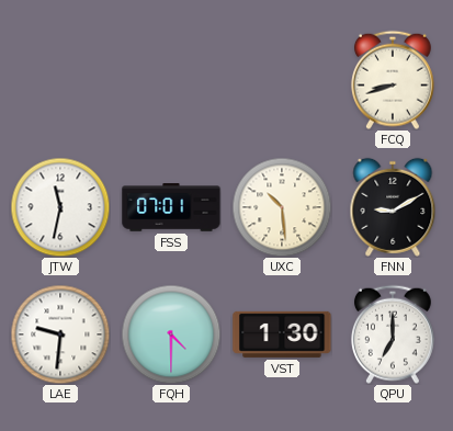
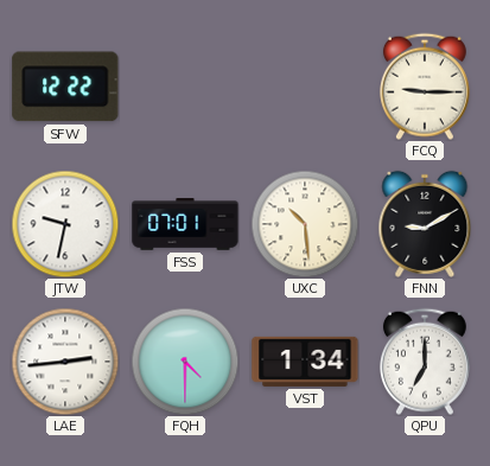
SFW: none -> 12:22
FCQ: 8:42 -> 9:15
JTW: 11:32 -> 9:32
LAE: 9:31 -> 2:44
VST: 1:30 -> 1:34
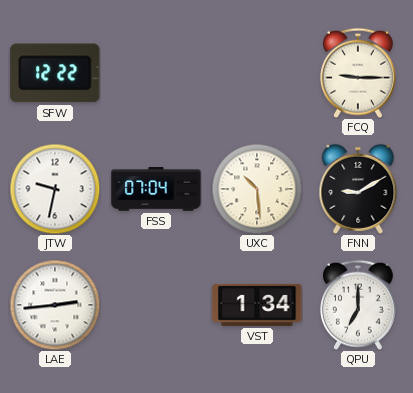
FSS: 07:01 -> 07:04
FQH: 4:30 -> none
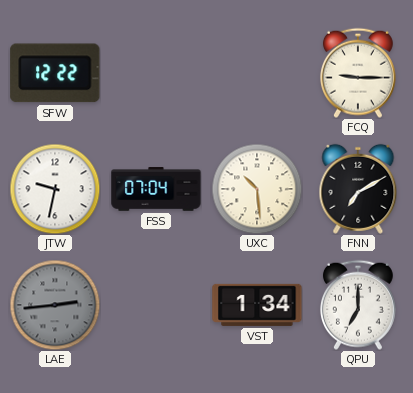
FNN: 9:10 -> 7:10
LAE dial: white -> grey
